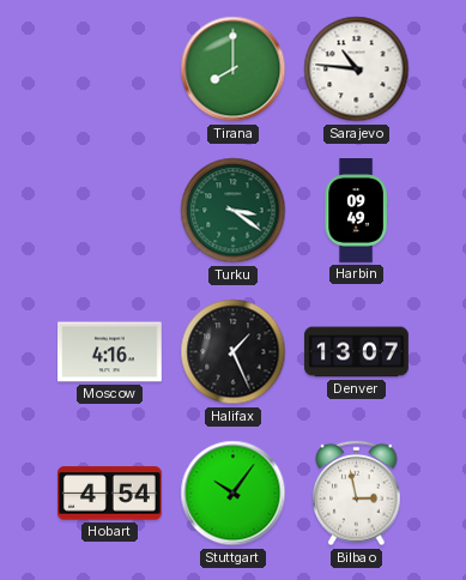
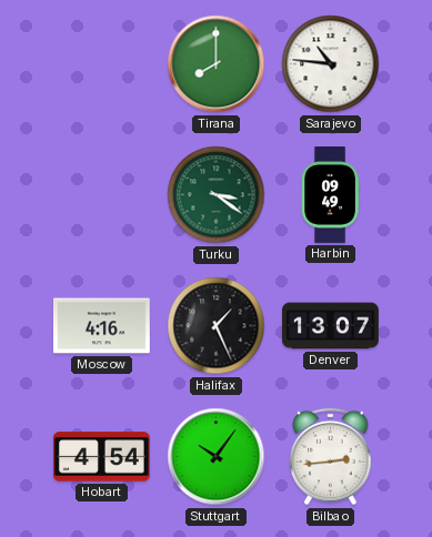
Bilbao: 2:58 -> 2:44
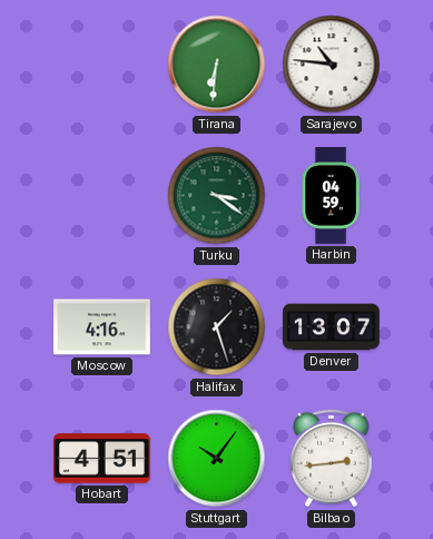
Tirana: 8:00 -> 6:31
Harbin: 09:49 -> 04:59
Halifax: 1:26 -> 1:27
Hobart: 4:54 -> 4:51
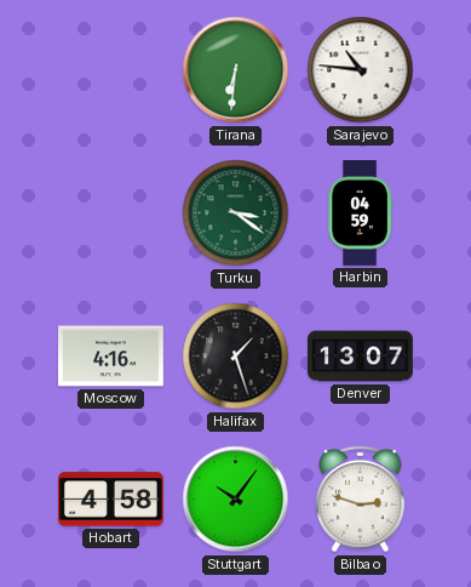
Hobart: 4:51 -> 4:58
Bilbao: 2:44 -> 2:48
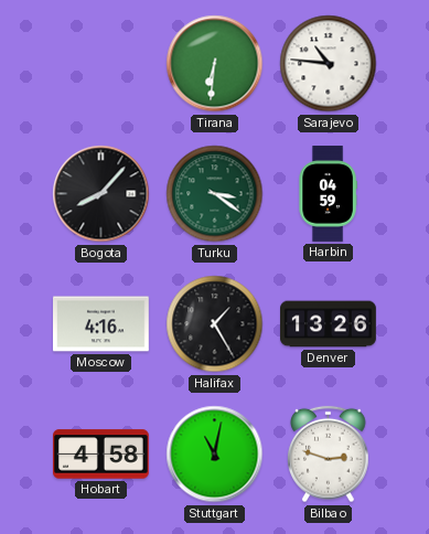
Bogota: none -> 8:07
Halifax: 1:27 -> 1:25
Denver: 13:07 -> 13:26
Stuttgart: 10:06 -> 11:02
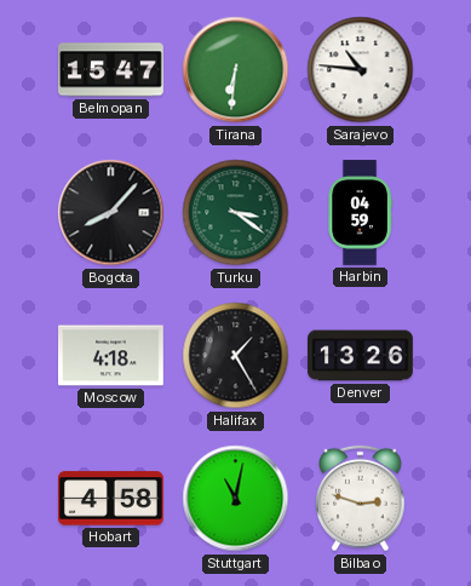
Belmopan: none -> 15:47
Moscow: 4:16 -> 4:18
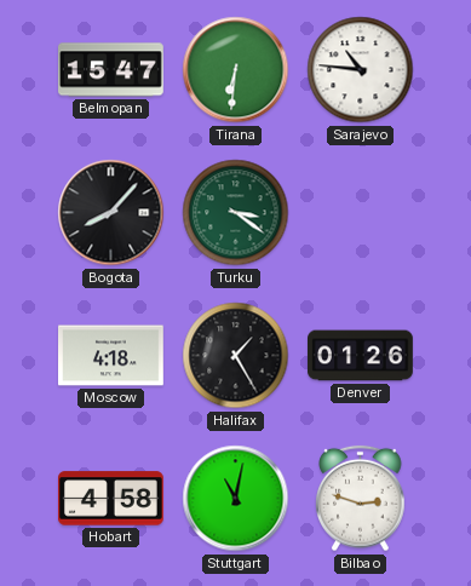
Harbin: 04:59 -> none
Denver: 13:26 -> 01:26
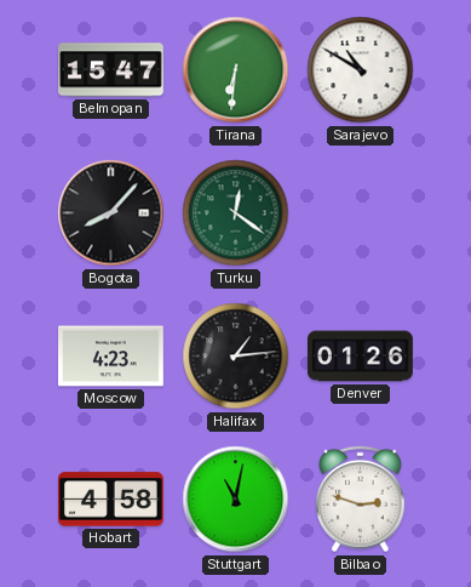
Sarajevo: 10:46 -> 10:50
Turku: 3:21 -> 12:21
Moscow: 4:18 -> 4:23
Halifax: 1:25 -> 1:14
